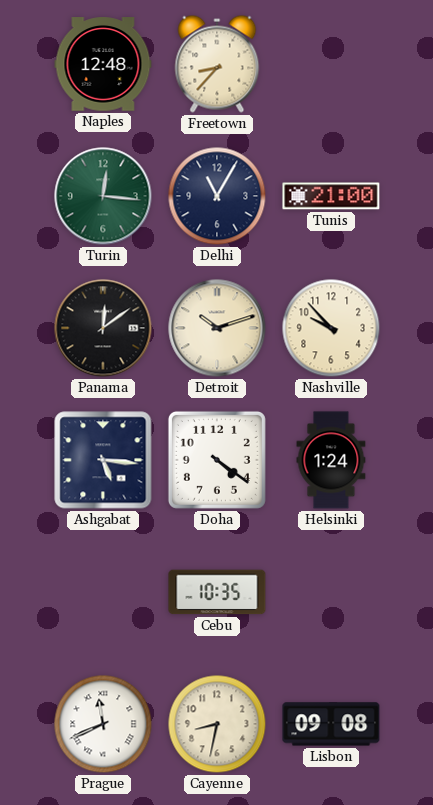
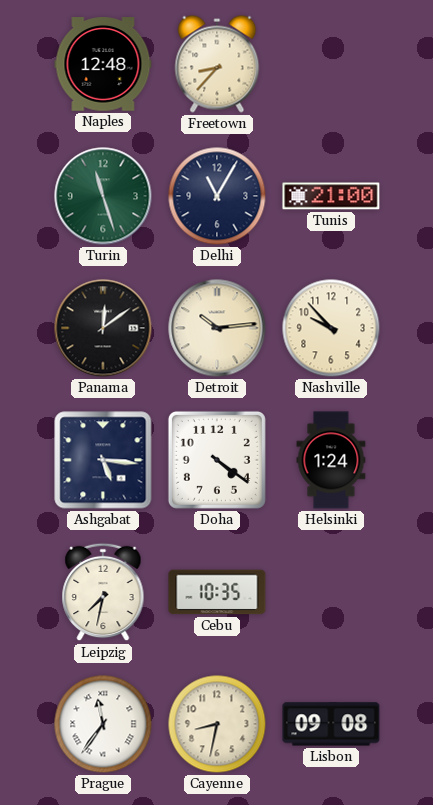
Turin: 12:16 -> 11:27
Detroit: 10:12 -> 10:14
Leipzig: none -> 7:32
Prague: 11:41 -> 11:36
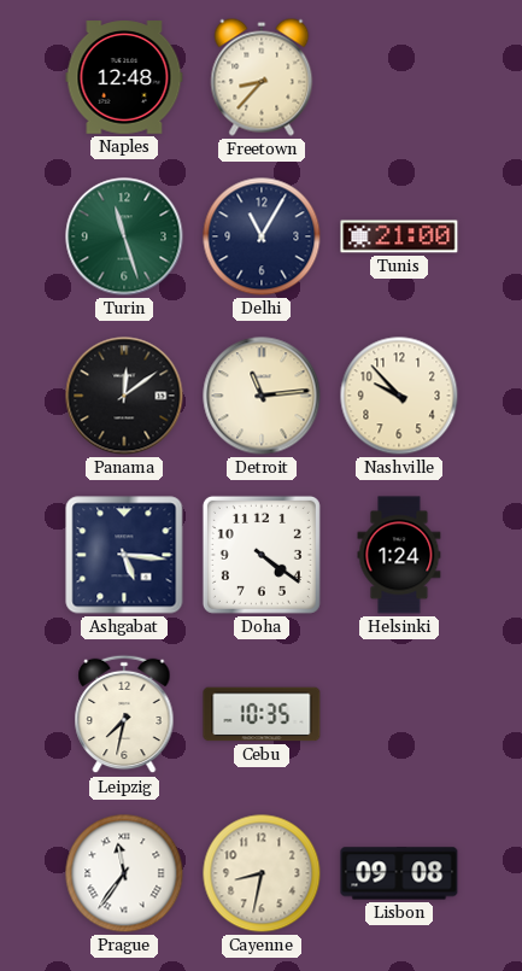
Detroit: 10:14 -> 11:14
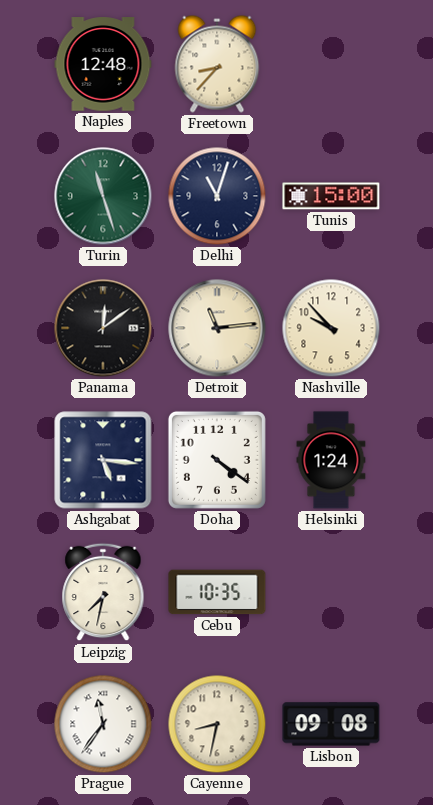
Delhi: 11:05 -> 11:03
Tunis: 21:00 -> 15:00
